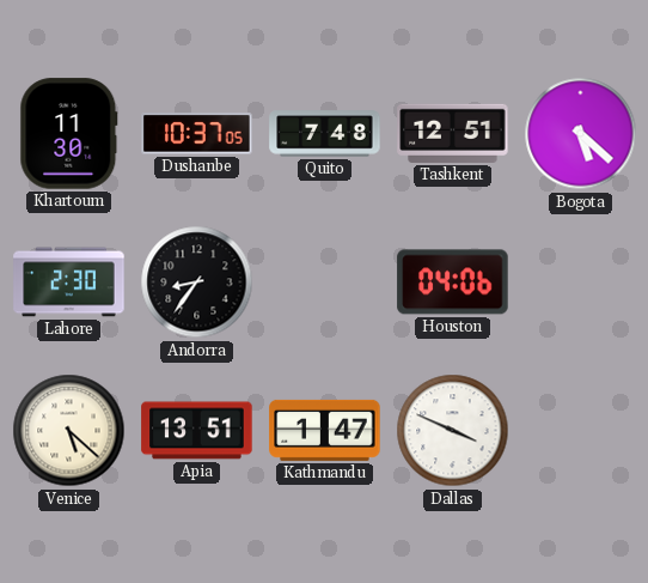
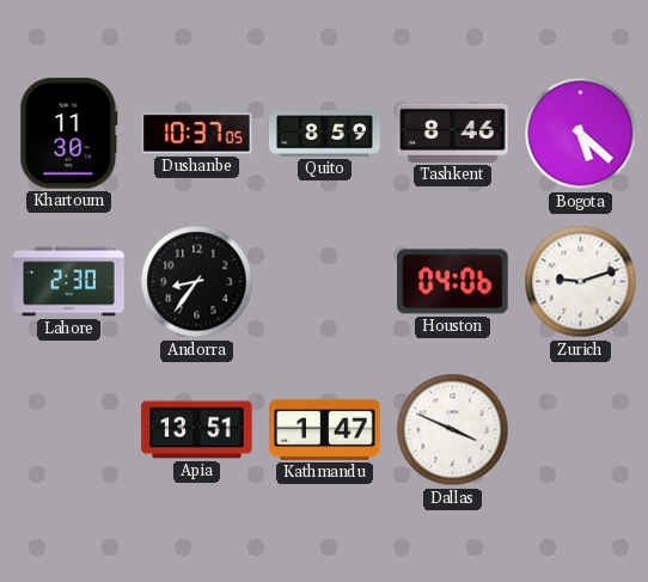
Quito: 7:48 -> 8:59
Tashkent: 12:51 -> 8:46
Zurich: none -> 9:12
Venice: 5:22 -> none
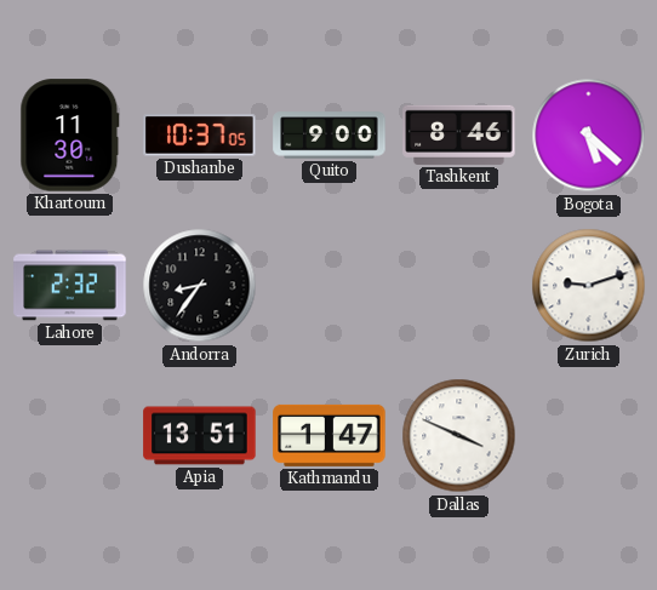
Quito: 8:59 -> 9:00
Lahore: 2:30 -> 2:32
Houston: 04:06 -> none
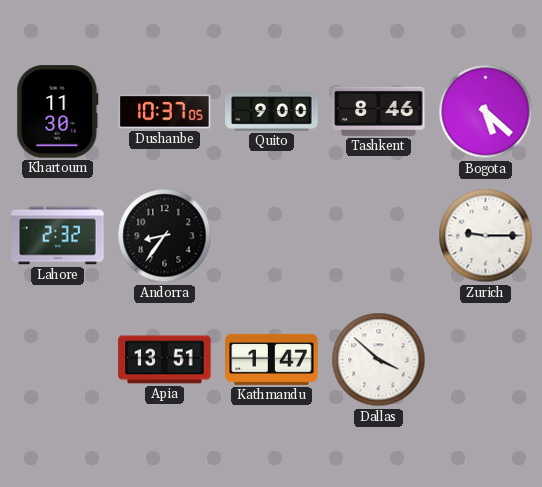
Zurich: 9:12 -> 9:15
Dallas: 3:49 -> 3:52
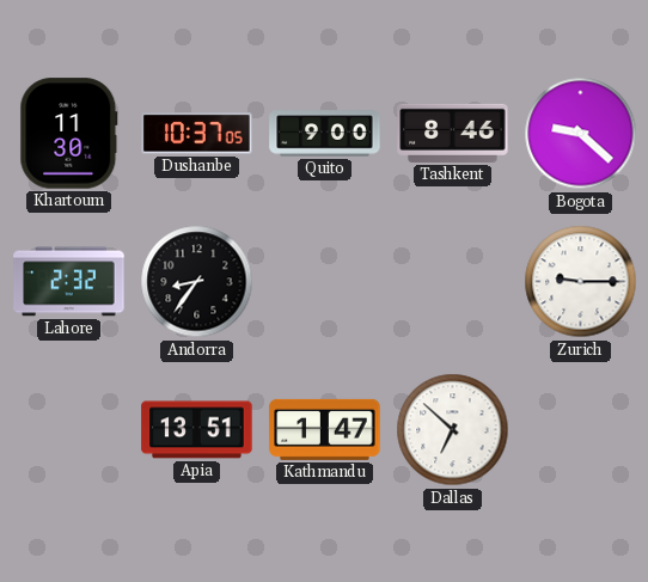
Bogota: 5:22 -> 9:22
Dallas: 3:52 -> 6:52
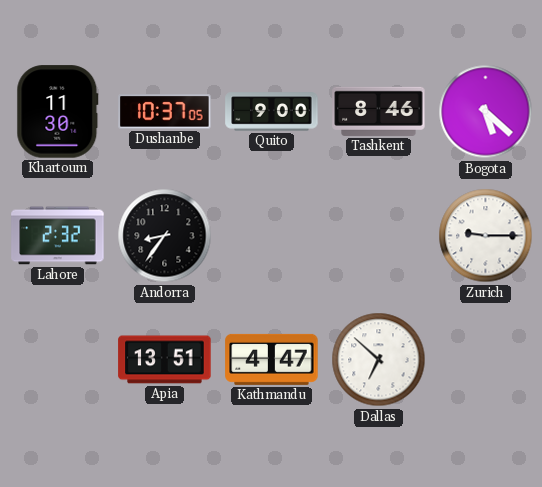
Bogota: 9:22 -> 5:22
Kathmandu: 1:47 -> 4:47
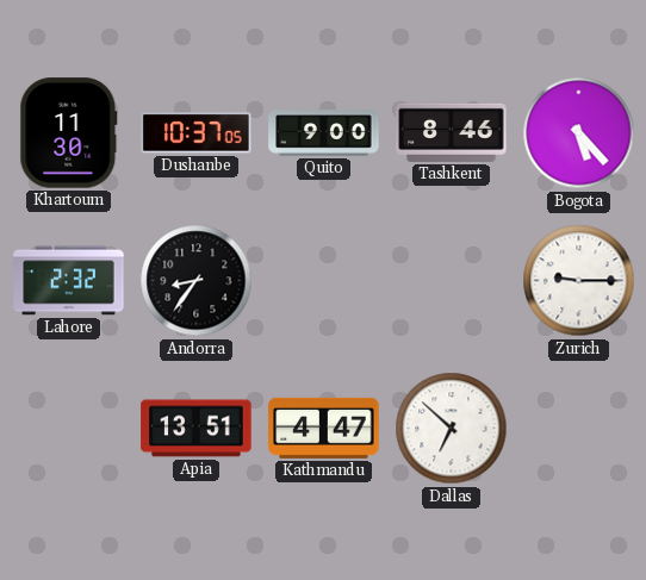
Bogota: 5:22 -> 5:23
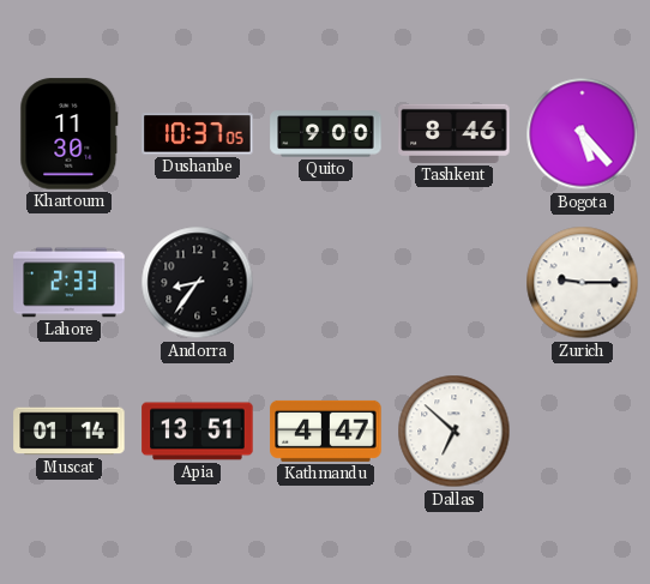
Lahore: 2:32 -> 2:33
Muscat: none -> 01:14
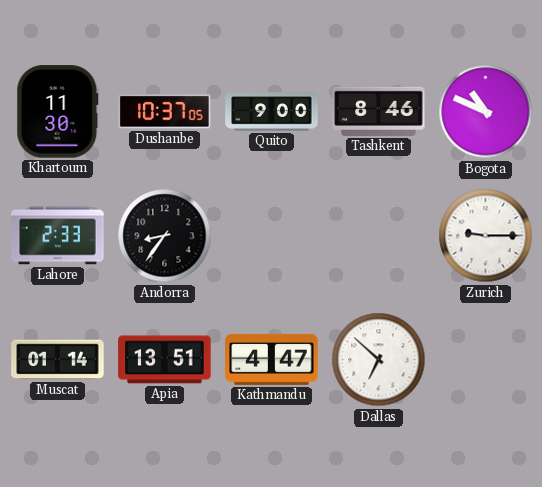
Bogota: 5:23 -> 10:49
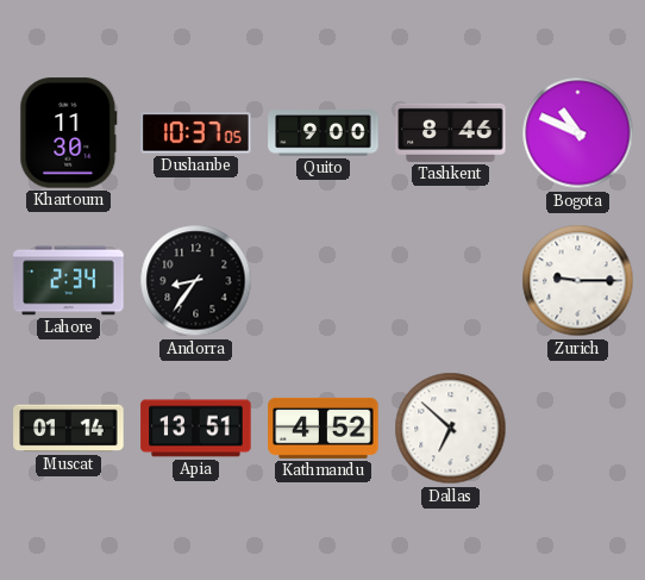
Lahore: 2:33 -> 2:34
Kathmandu: 4:47 -> 4:52
